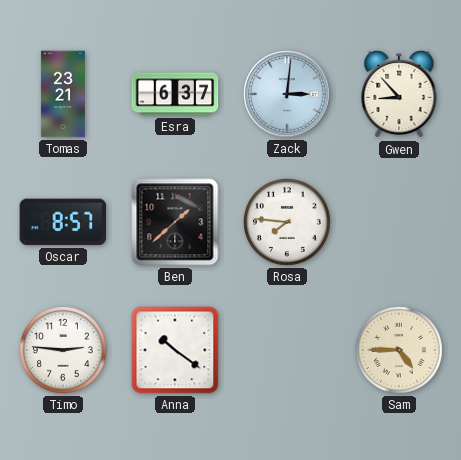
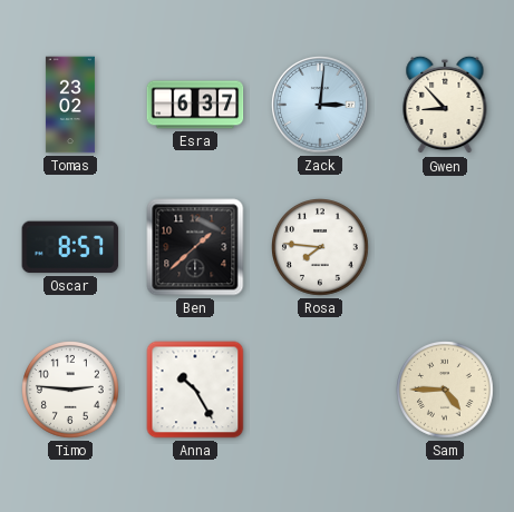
Tomas: 23:21 -> 23:02
Anna: 10:21 -> 10:25
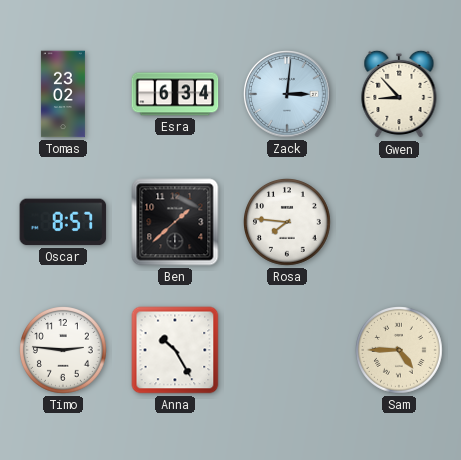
Esra: 6:37 -> 6:34
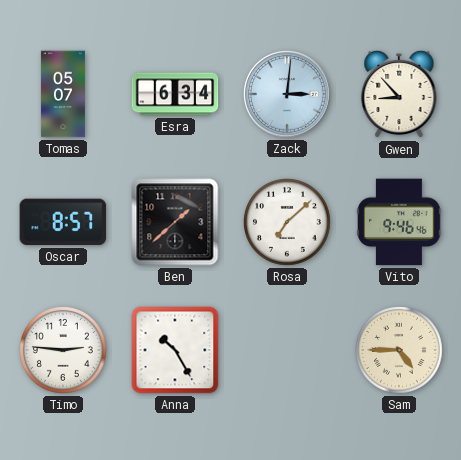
Tomas: 23:02 -> 05:07
Rosa: 7:46 -> 7:08
Vito: none -> 9:46
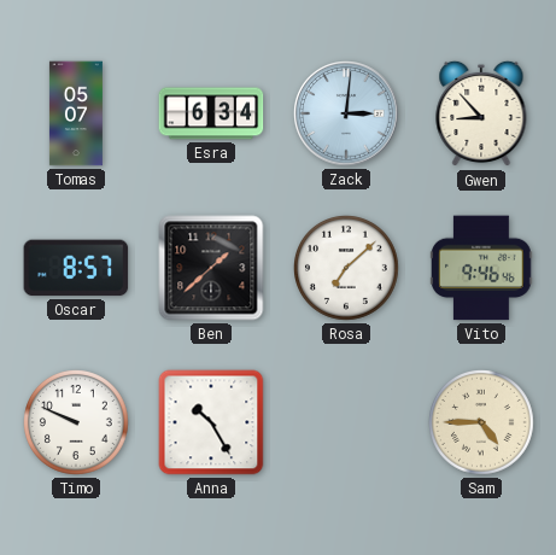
Timo: 2:46 -> 9:49
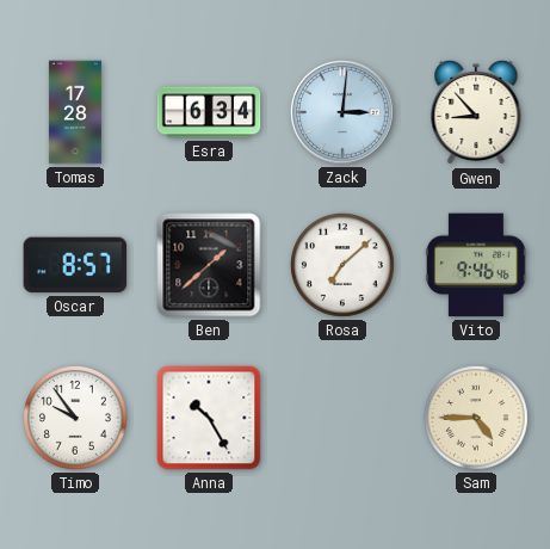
Tomas: 05:07 -> 17:28
Timo: 9:49 -> 9:54
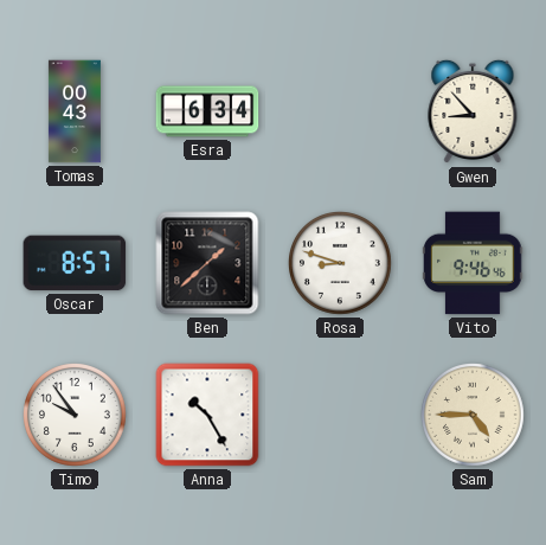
Tomas: 17:28 -> 00:43
Zack: 3:01 -> none
Rosa: 7:08 -> 8:48
